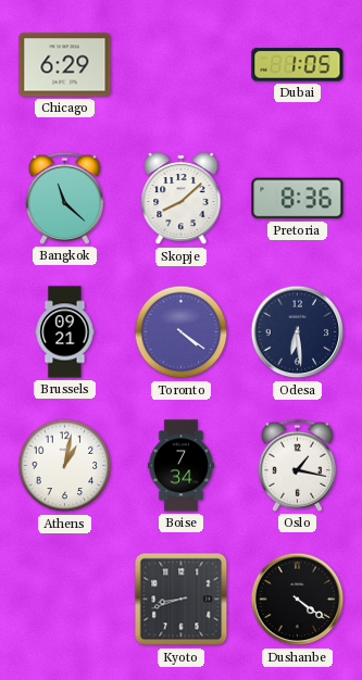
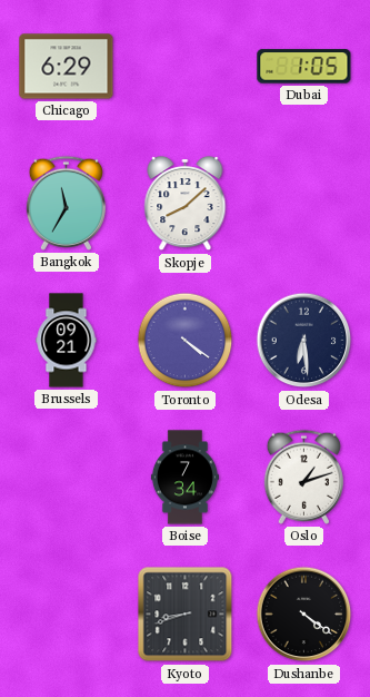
Bangkok: 11:22 -> 11:35
Pretoria: 8:36 -> none
Athens: 1:02 -> none
Oslo: 1:17 -> 1:12
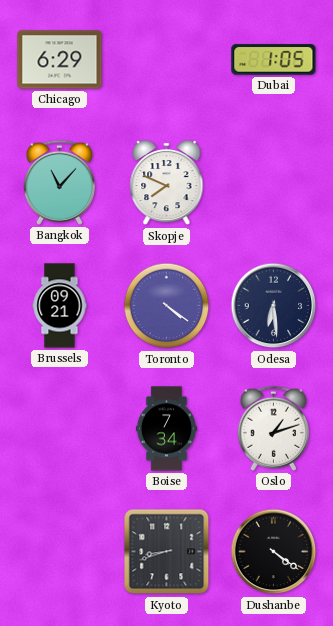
Bangkok: 11:35 -> 11:07
Skopje: 8:08 -> 7:49
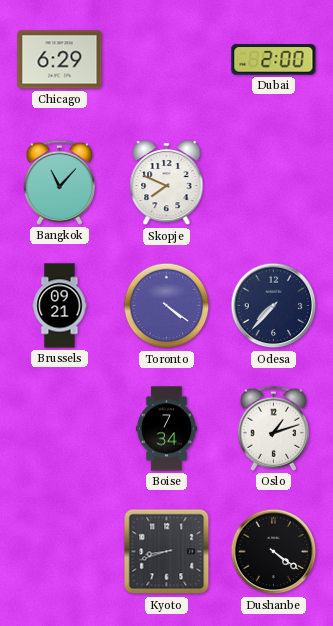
Dubai: 1:05 -> 2:00
Odesa: 6:29 -> 7:37
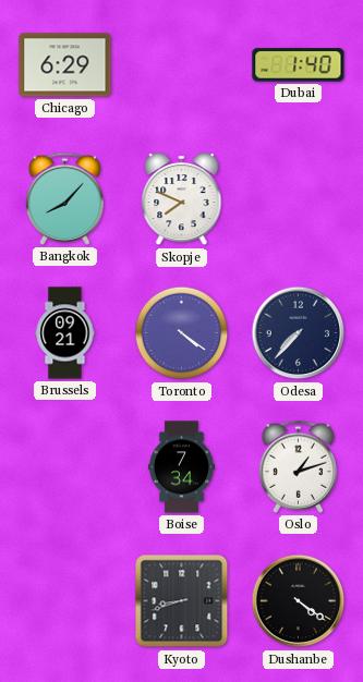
Dubai: 2:00 -> 1:40
Bangkok: 11:07 -> 8:07
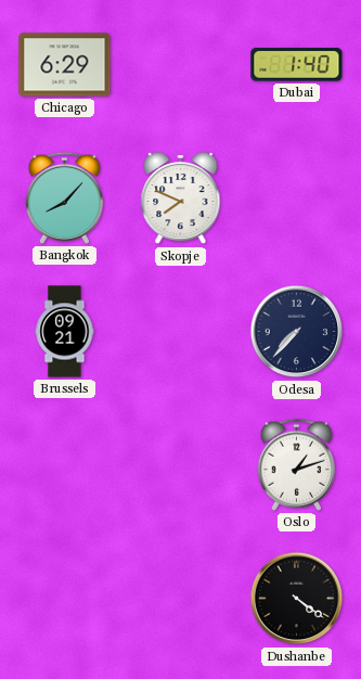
Toronto: 4:21 -> none
Boise: 7:34 -> none
Kyoto: 8:42 -> none
